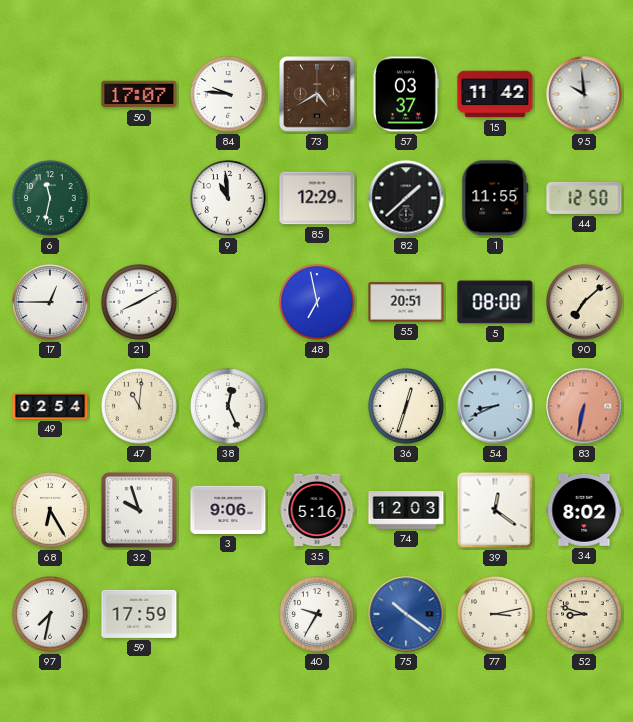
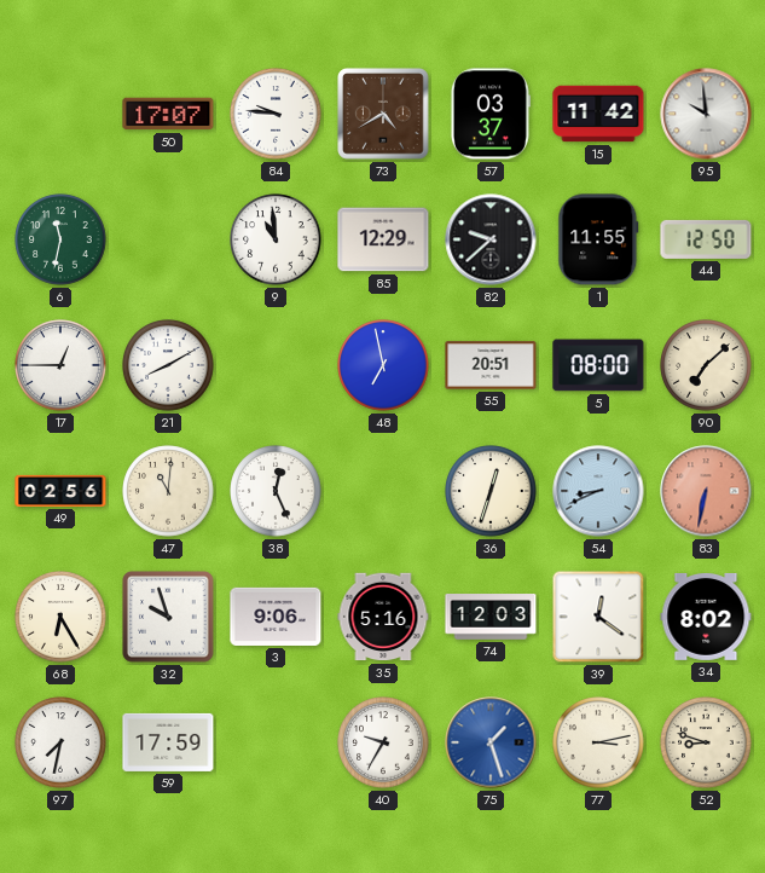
82: 1:38 -> 9:38
49: 02:54 -> 02:56
75: 10:21 -> 1:27
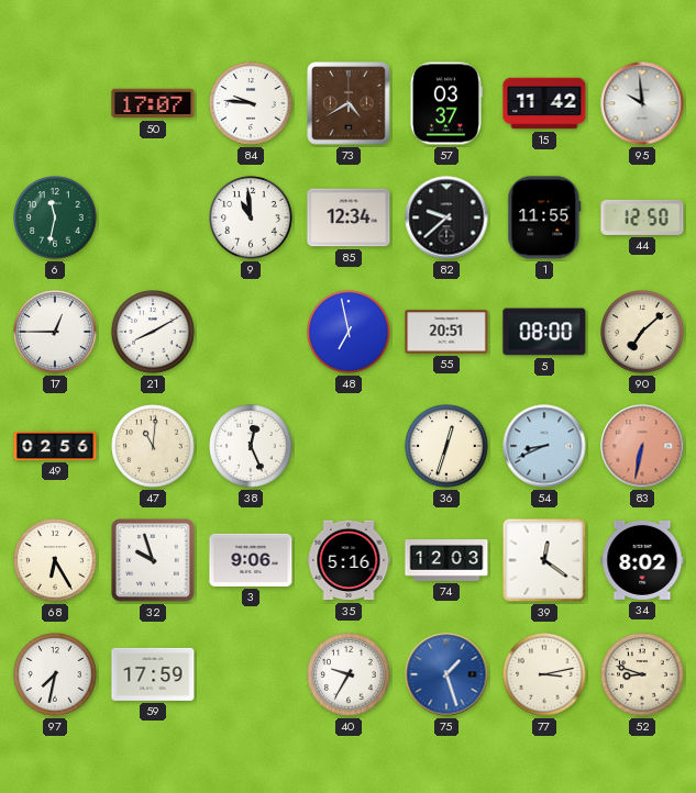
85: 12:29 -> 12:34
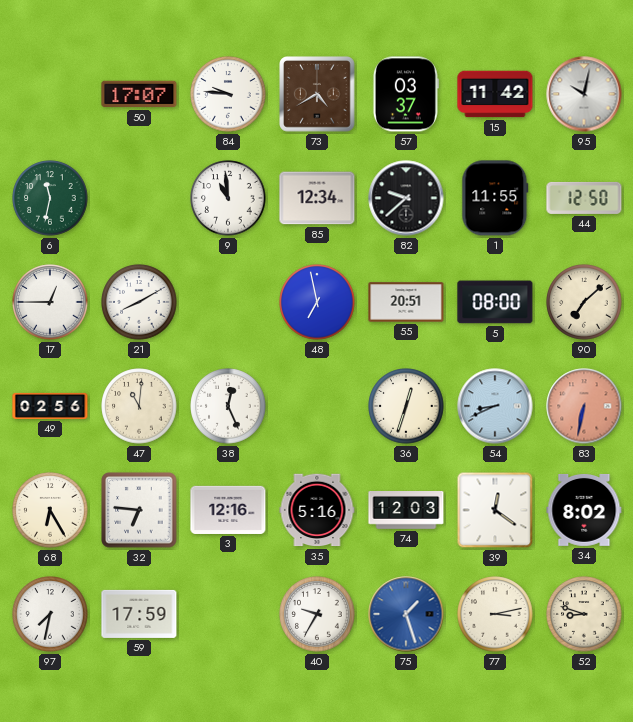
95: 9:59 -> 10:02
32: 9:57 -> 6:46
3: 9:06 -> 12:16
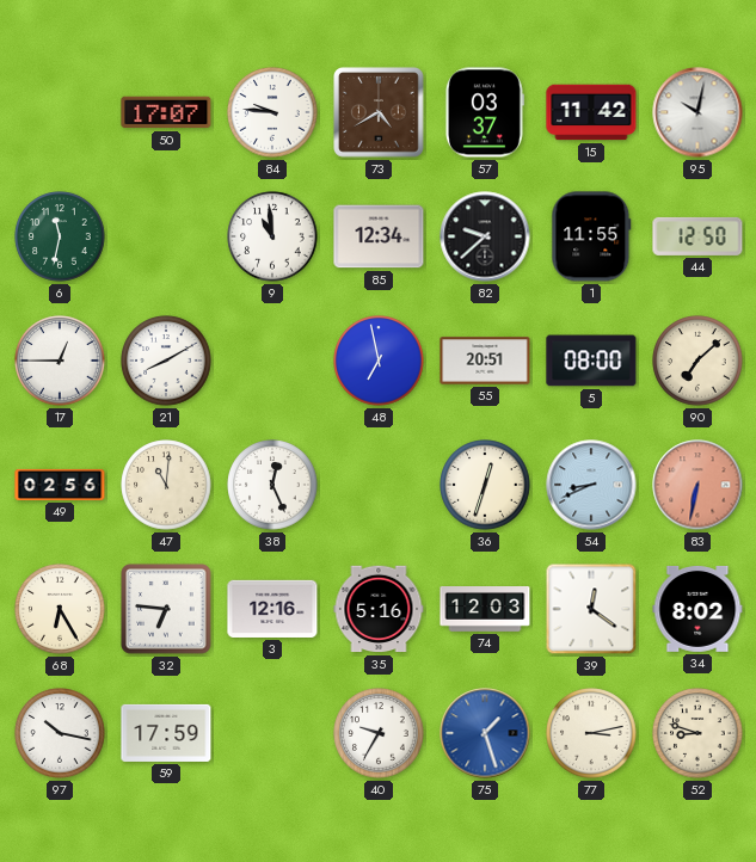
97: 7:32 -> 10:17
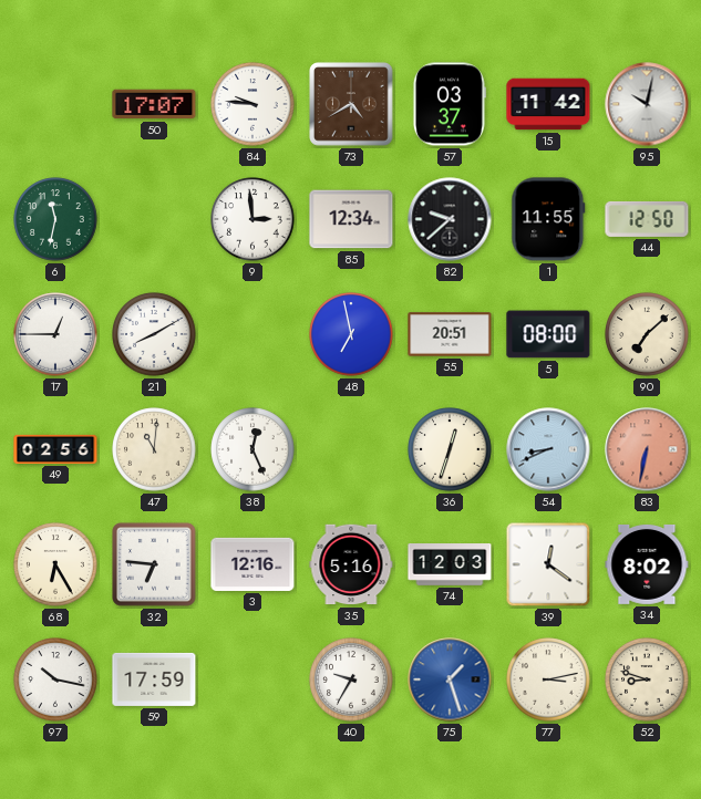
9: 10:59 -> 2:59
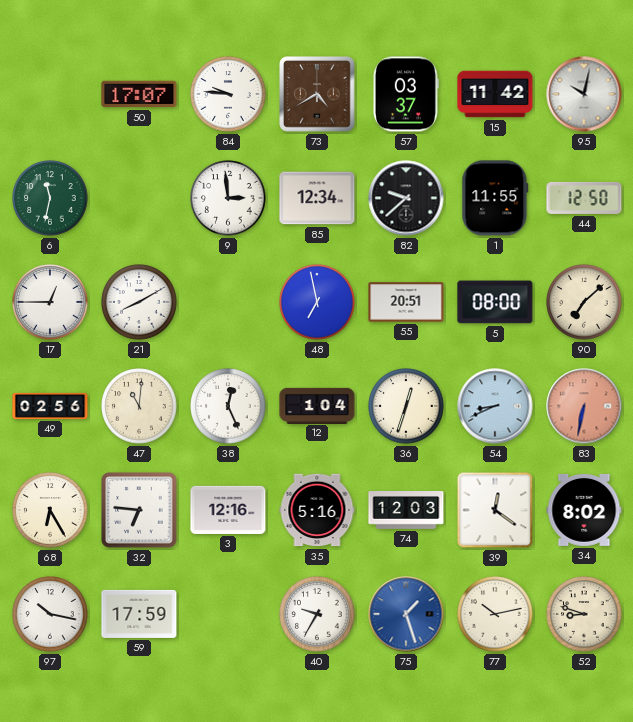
12: none -> 1:04
77: 3:13 -> 10:13
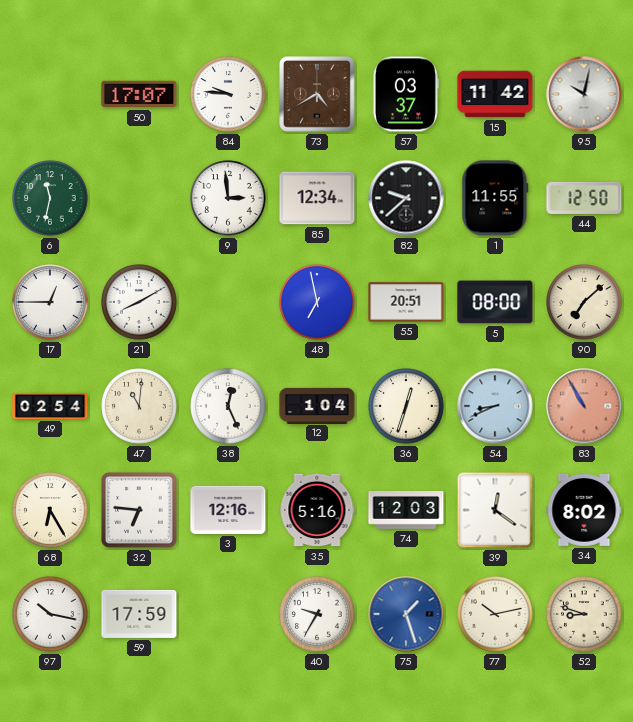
49: 02:56 -> 02:54
83: 6:32 -> 10:55
